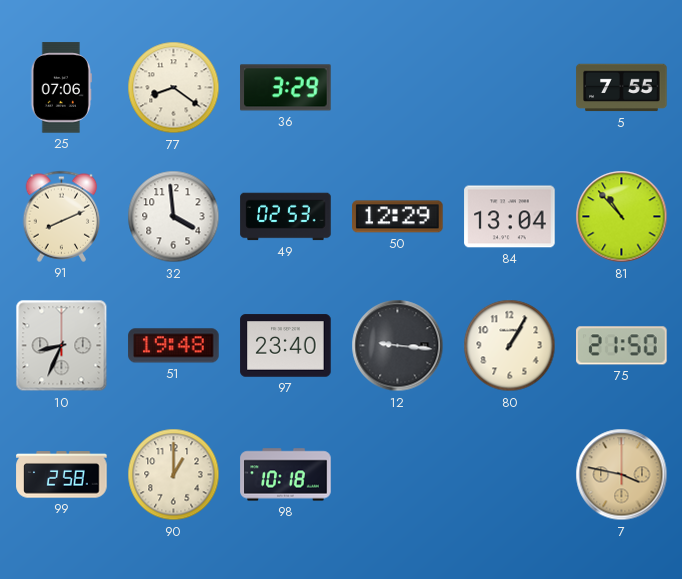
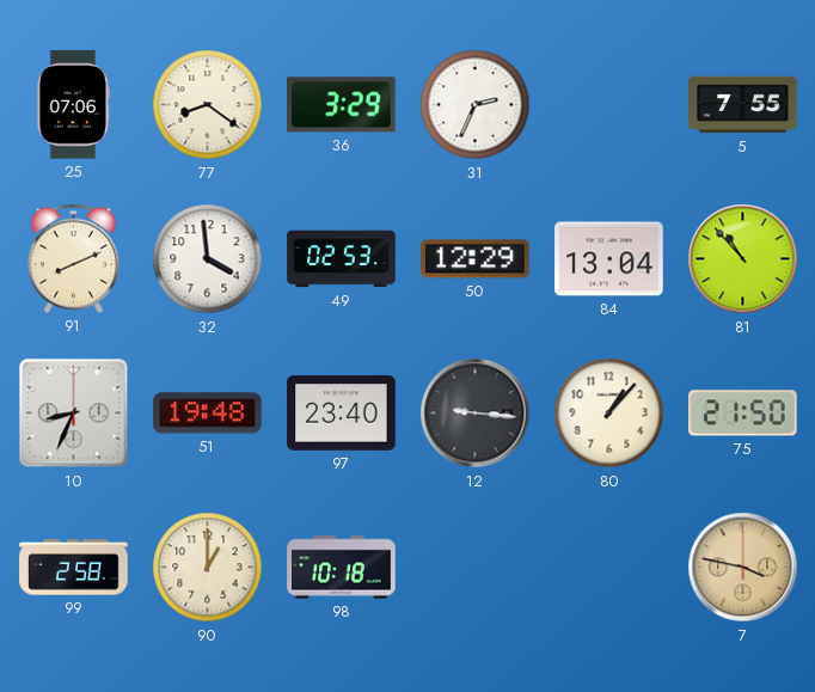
31: none -> 2:34
80: 1:05 -> 1:07
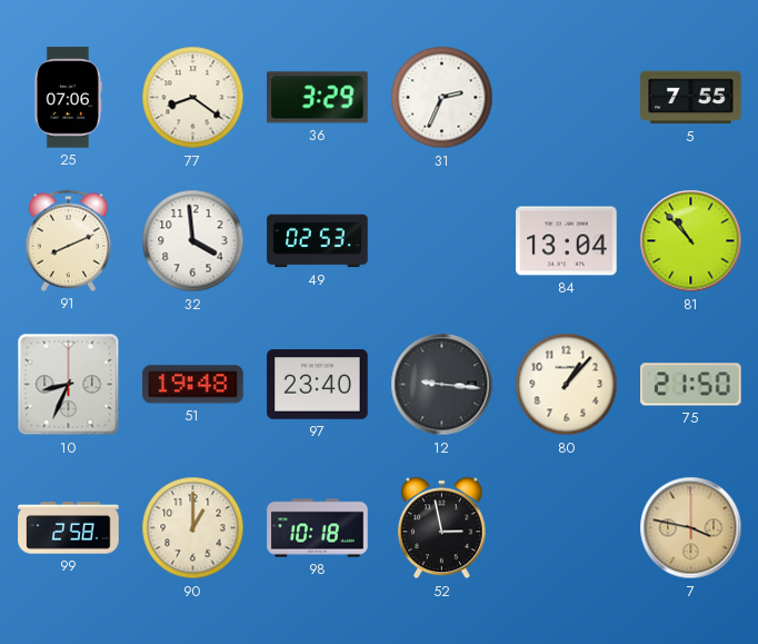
50: 12:29 -> none
52: none -> 2:58
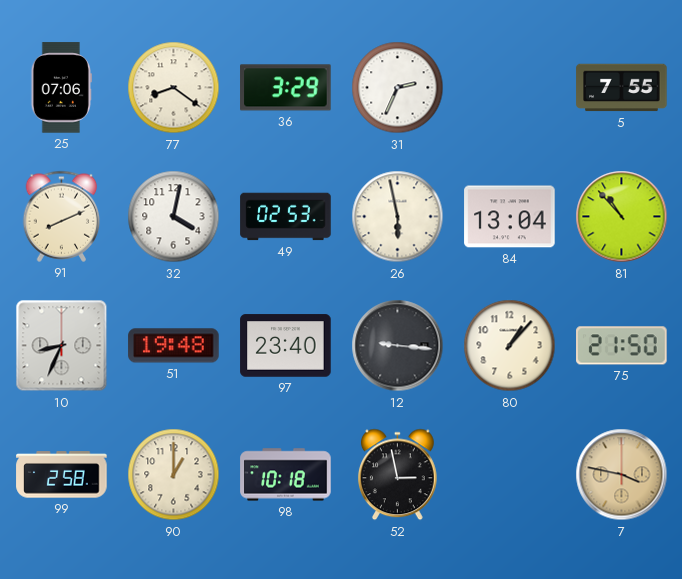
32: 3:59 -> 4:02
26: none -> 5:58
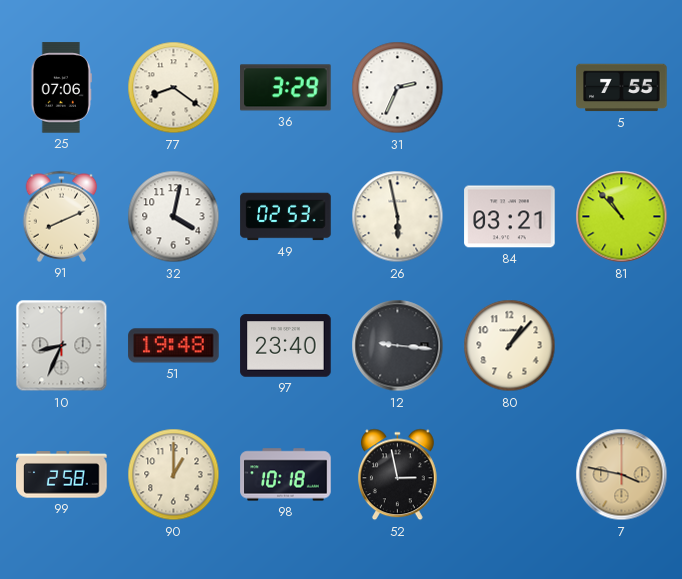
84: 13:04 -> 03:21
75: 21:50 -> none
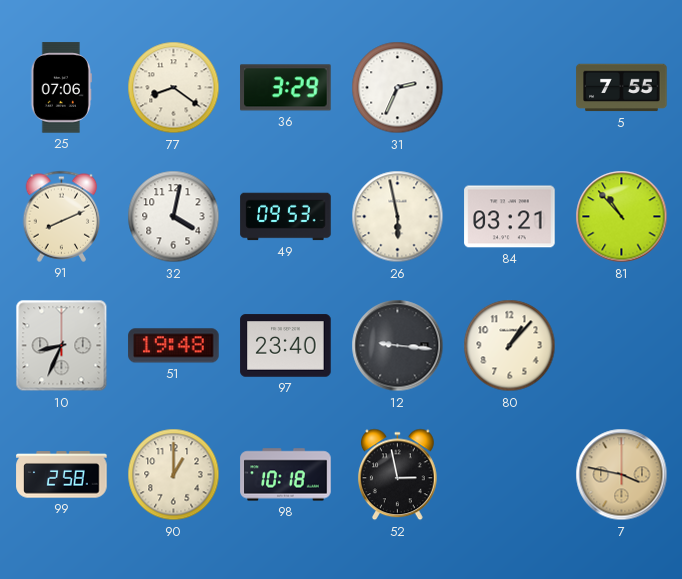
49: 02:53 -> 09:53
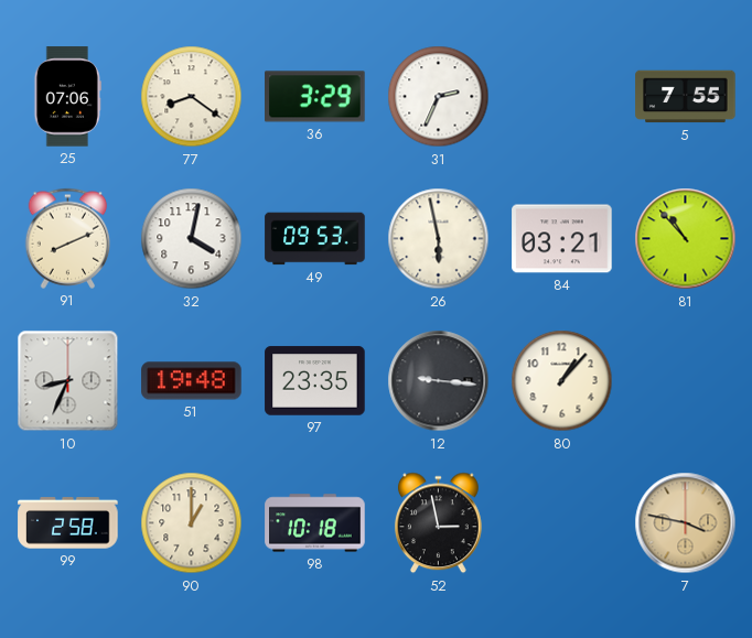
97: 23:40 -> 23:35
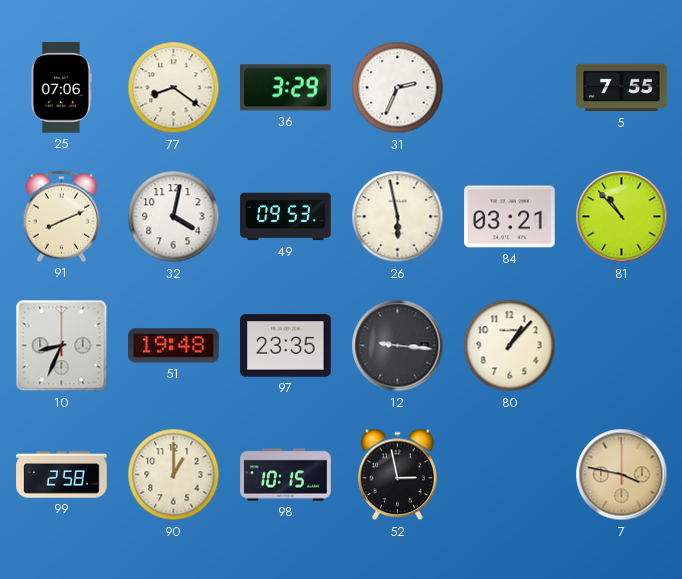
98: 10:18 -> 10:15
